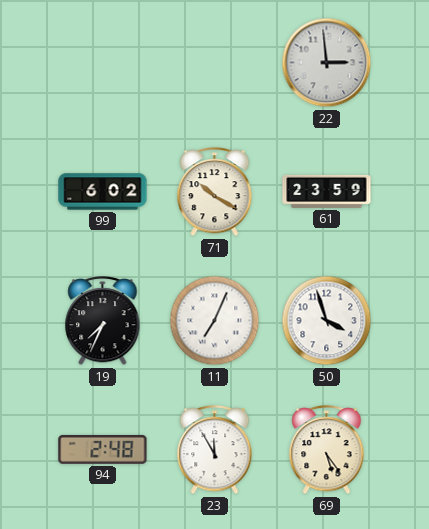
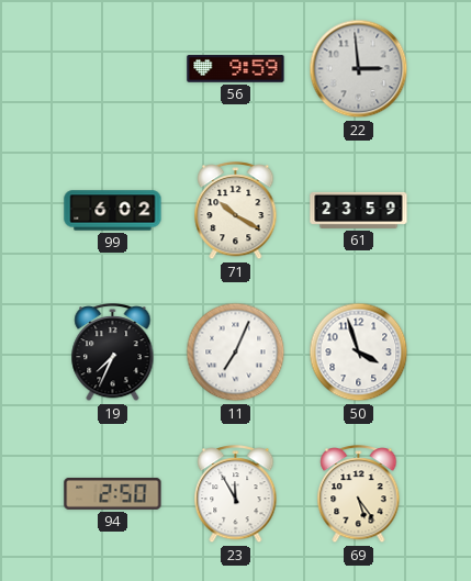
56: none -> 9:59
94: 2:48 -> 2:50
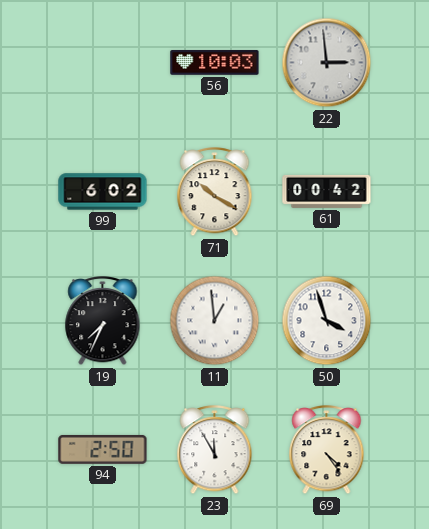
56: 9:59 -> 10:03
61: 23:59 -> 00:42
11: 7:04 -> 12:59
69: 5:24 -> 4:24
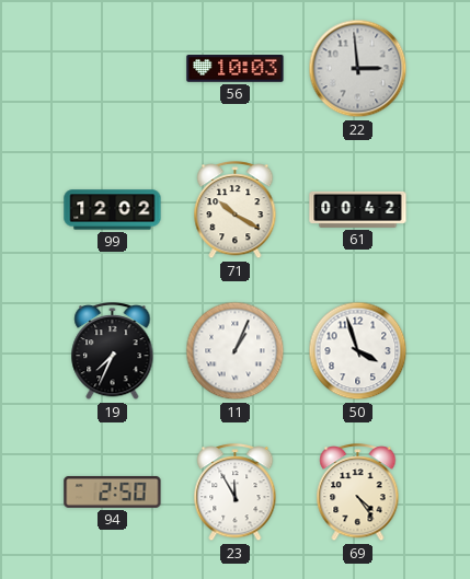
99: 6:02 -> 12:02
11: 12:59 -> 1:04
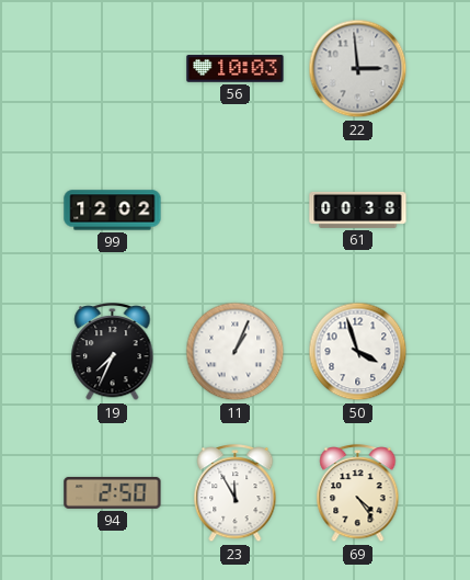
71: 10:20 -> none
61: 00:42 -> 00:38
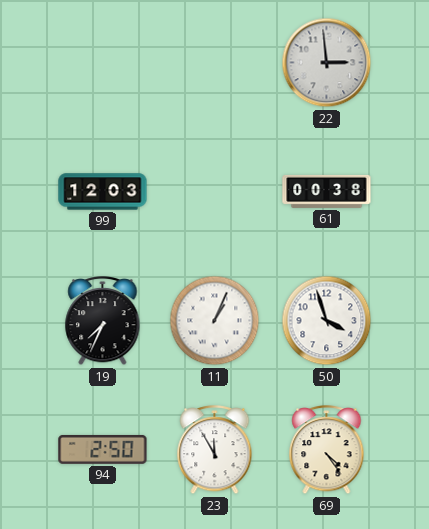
56: 10:03 -> none
99: 12:02 -> 12:03
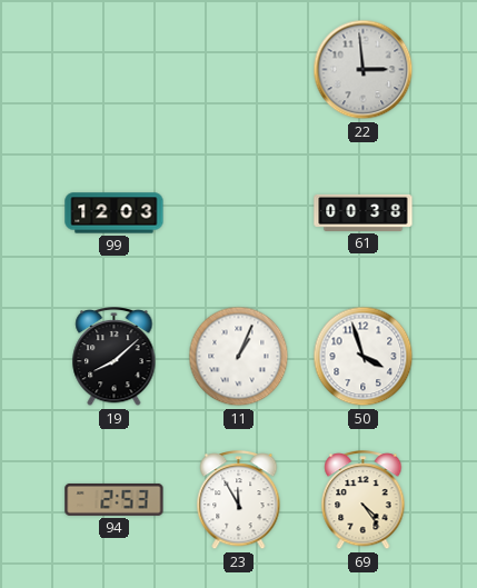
19: 7:34 -> 8:08
94: 2:50 -> 2:53
